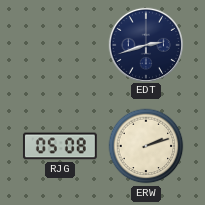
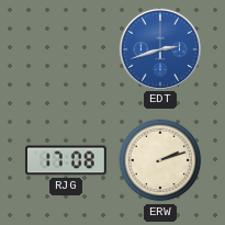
EDT dial: navy -> blue
RJG: 05:08 -> 17:08
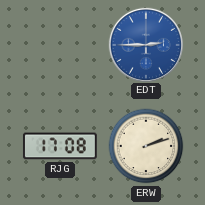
EDT: 2:42 -> 2:45
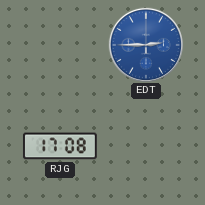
ERW: 2:12 -> none
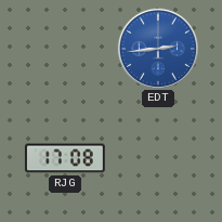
EDT: 2:45 -> 2:44
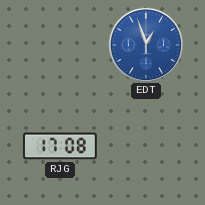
EDT: 2:44 -> 12:57
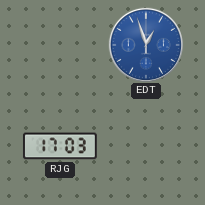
RJG: 17:08 -> 17:03
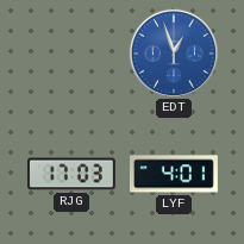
LYF: none -> 4:01
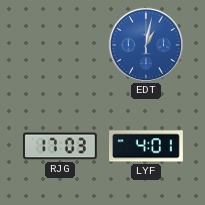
EDT: 12:57 -> 1:02
